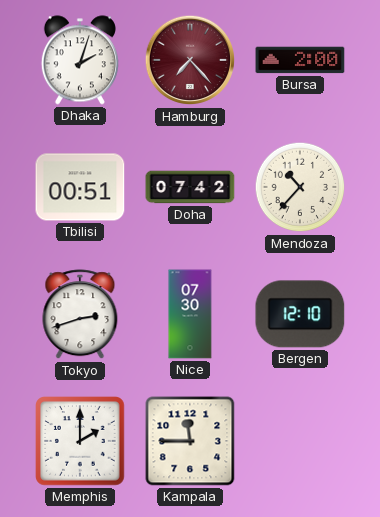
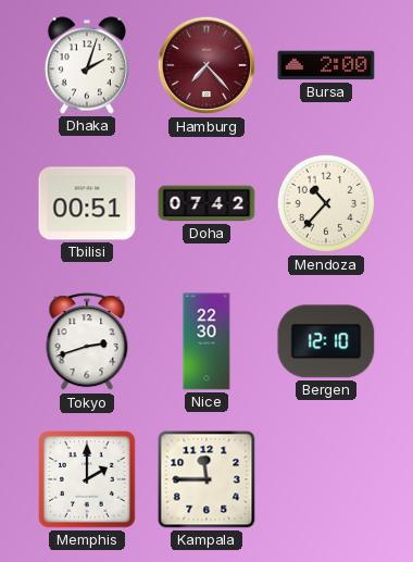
Nice: 07:30 -> 22:30
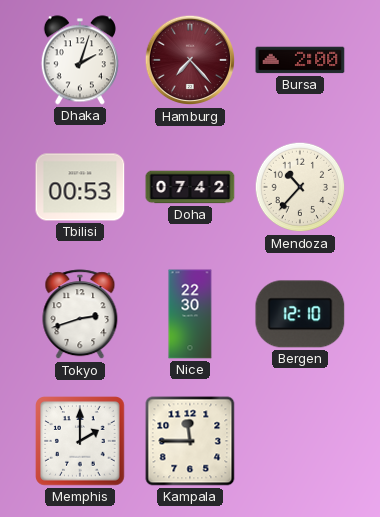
Tbilisi: 00:51 -> 00:53
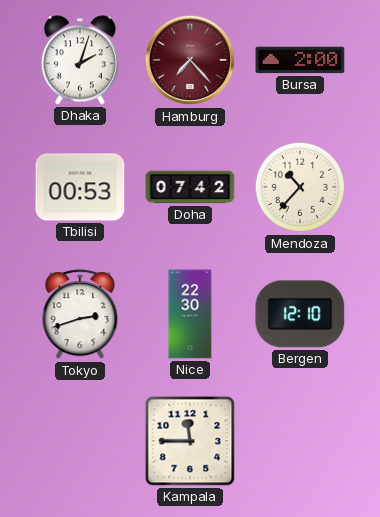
Memphis: 2:00 -> none
